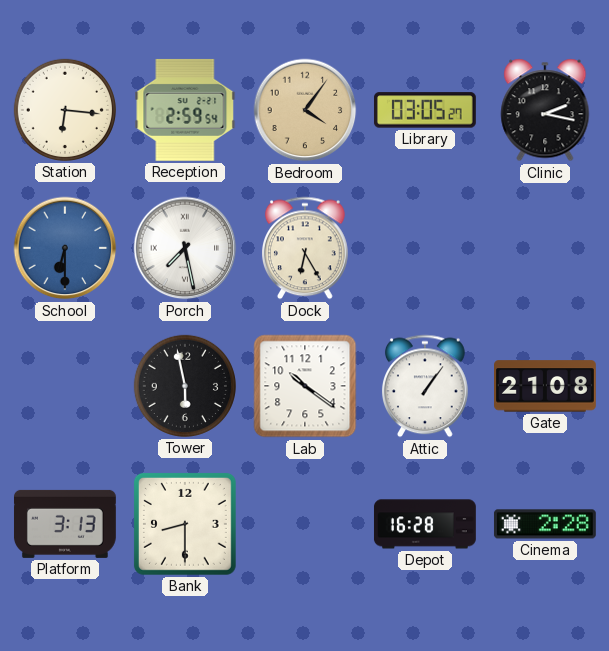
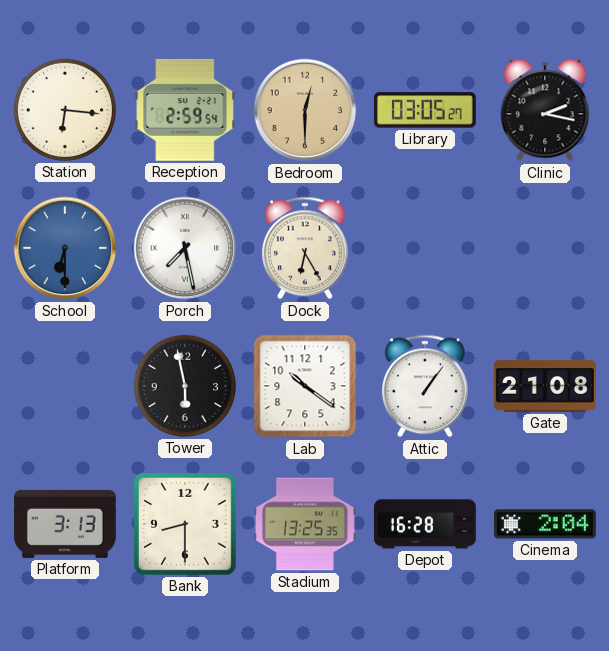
Bedroom: 4:06 -> 12:30
Stadium: none -> 13:25
Cinema: 2:28 -> 2:04
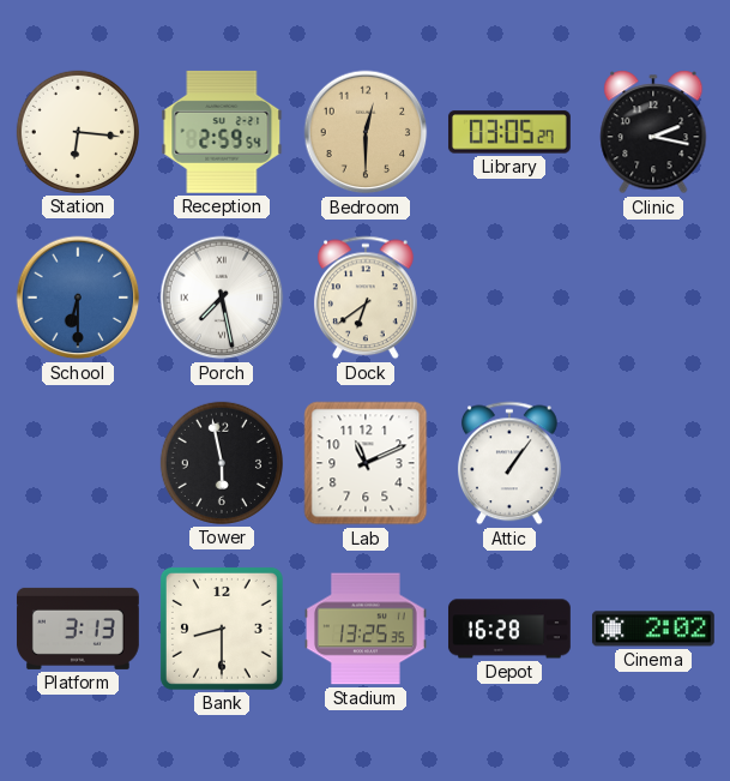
Dock: 6:25 -> 6:39
Lab: 10:21 -> 11:11
Gate: 21:08 -> none
Cinema: 2:04 -> 2:02
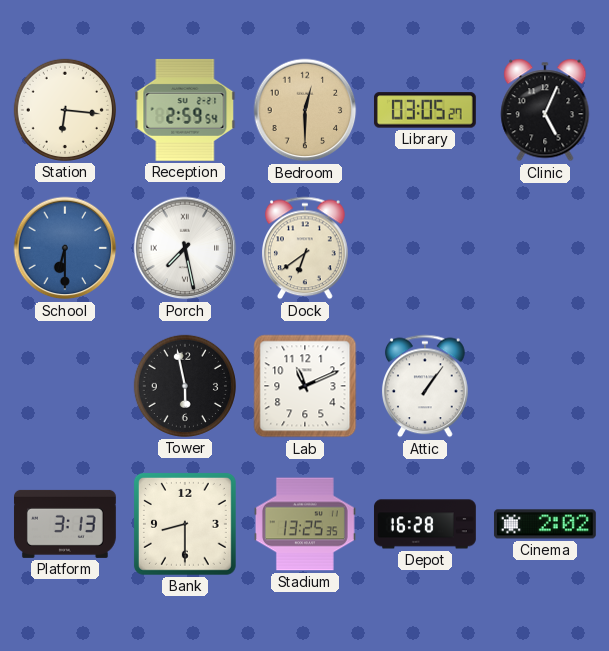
Clinic: 2:17 -> 5:04
